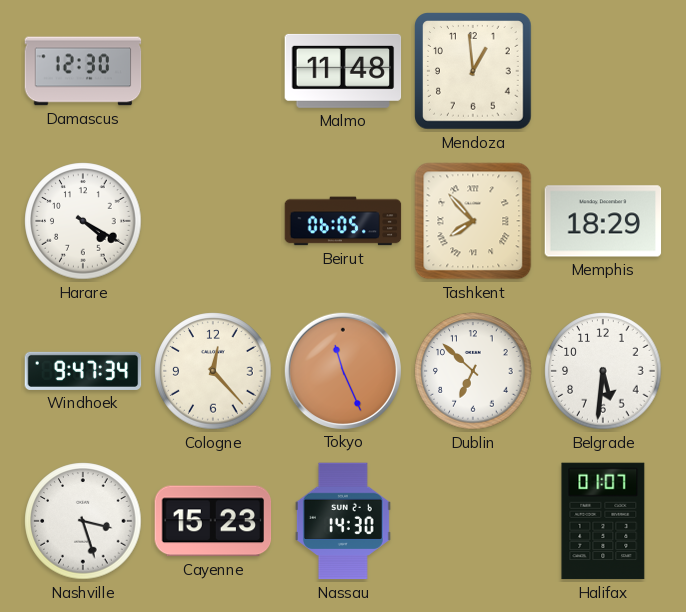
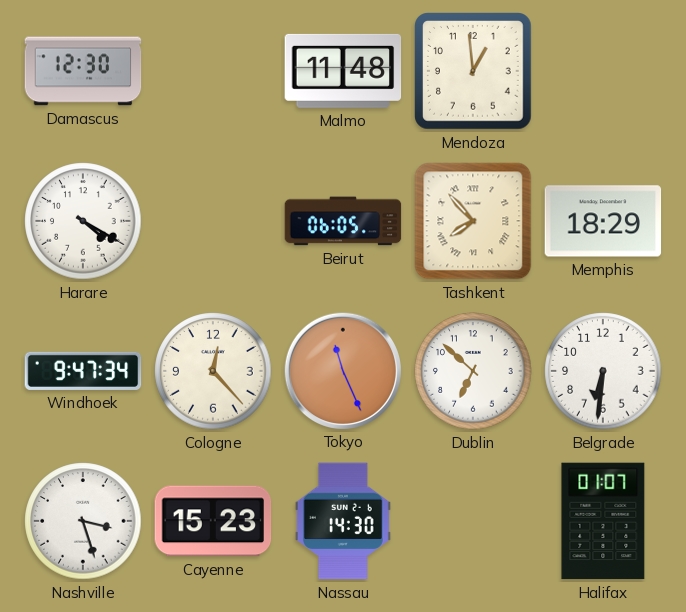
Belgrade: 5:31 -> 6:31
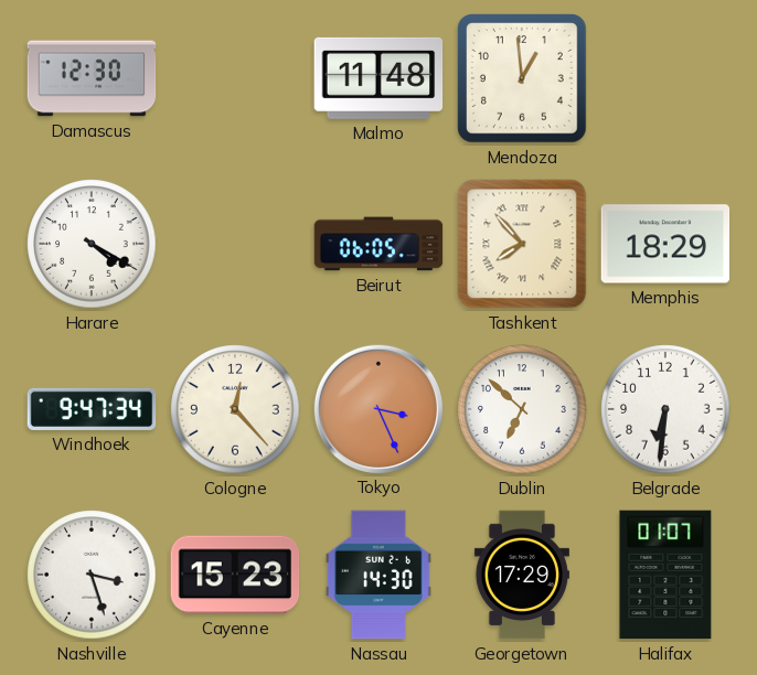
Tokyo: 11:26 -> 3:26
Georgetown: none -> 17:29
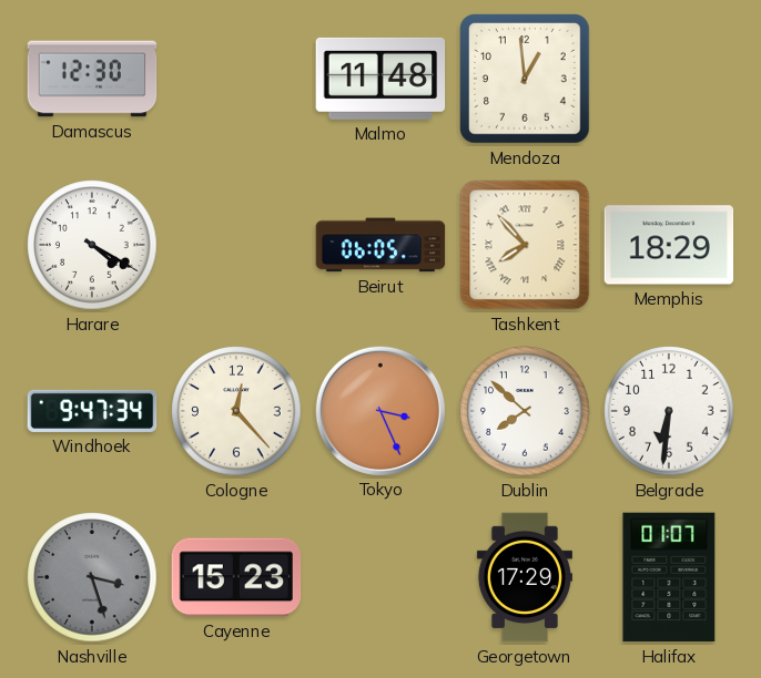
Dublin: 6:52 -> 7:52
Nashville dial: white -> grey
Nassau: 14:30 -> none
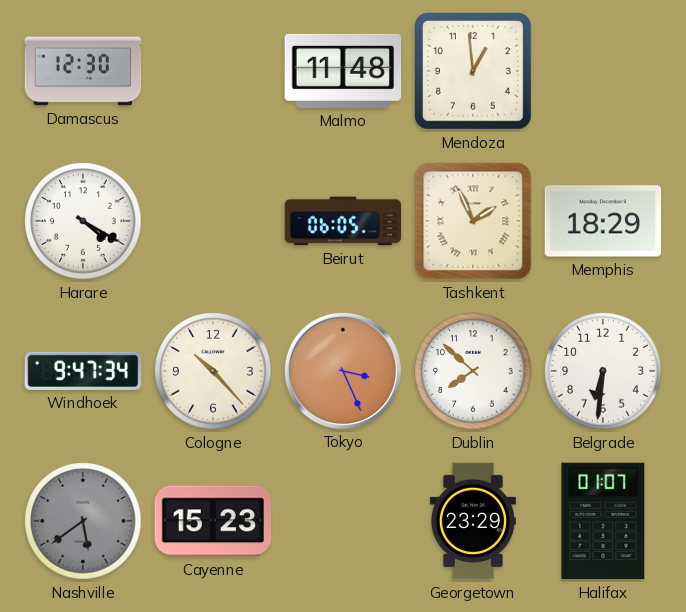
Tashkent: 7:53 -> 1:56
Cologne: 12:23 -> 10:23
Nashville: 3:27 -> 5:39
Georgetown: 17:29 -> 23:29
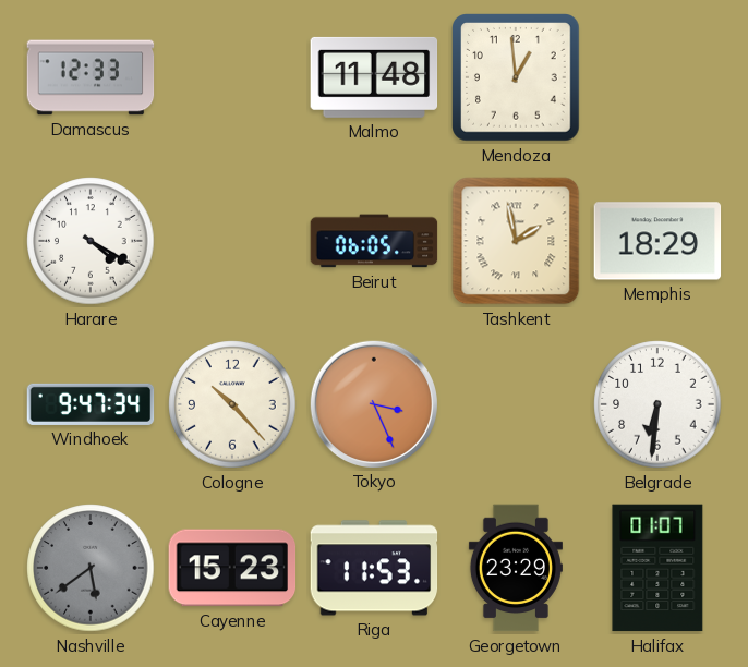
Damascus: 12:30 -> 12:33
Tashkent: 1:56 -> 1:58
Dublin: 7:52 -> none
Riga: none -> 11:53
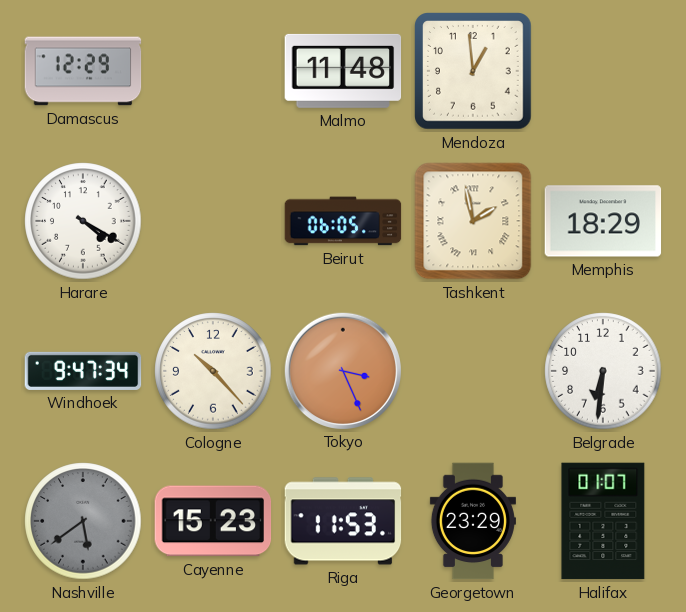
Damascus: 12:33 -> 12:29
